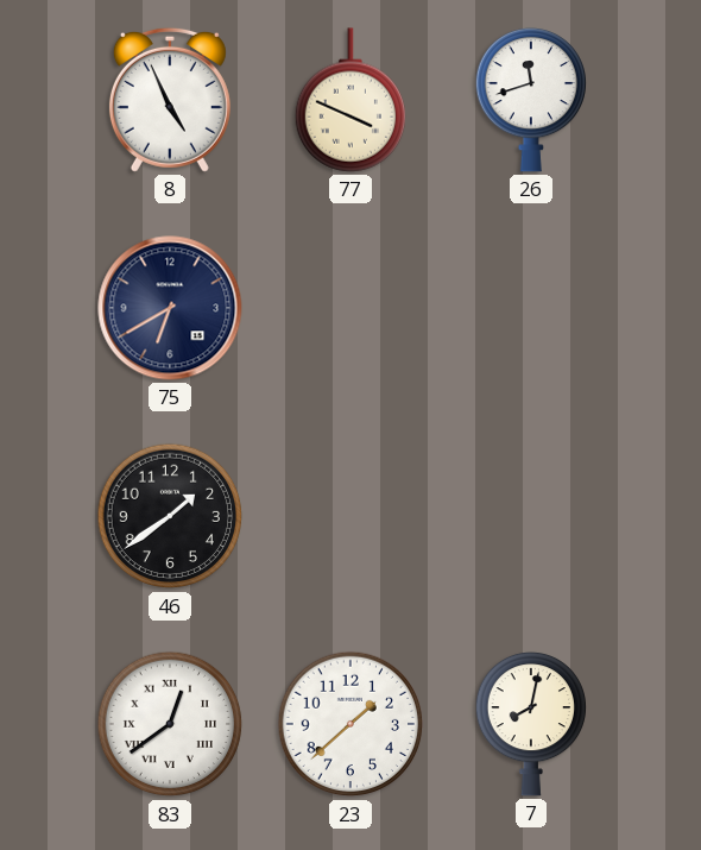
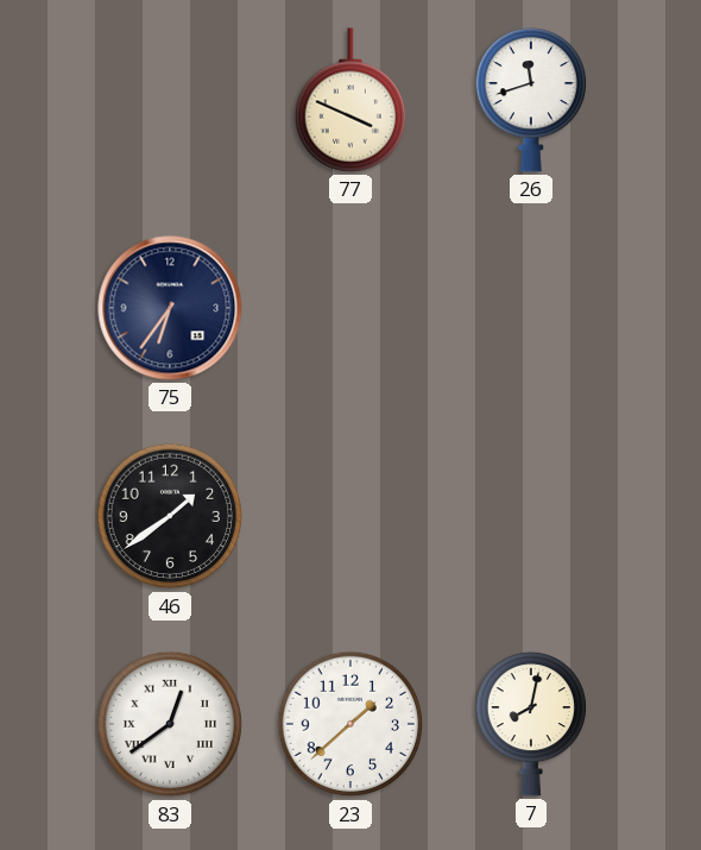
8: 4:56 -> none
75: 6:40 -> 6:36
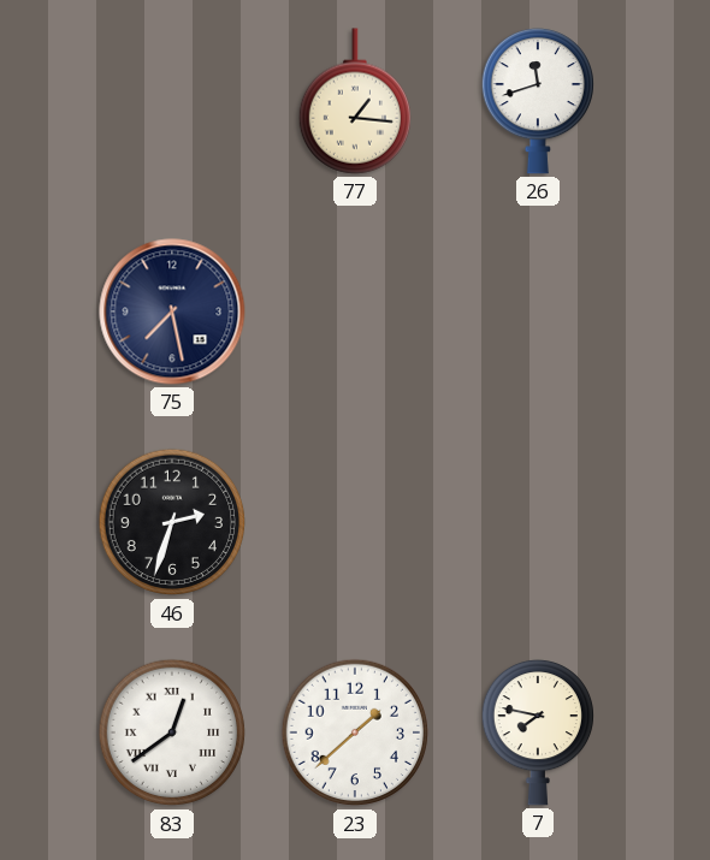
77: 3:49 -> 1:16
75: 6:36 -> 7:28
46: 1:39 -> 2:33
7: 8:02 -> 7:47
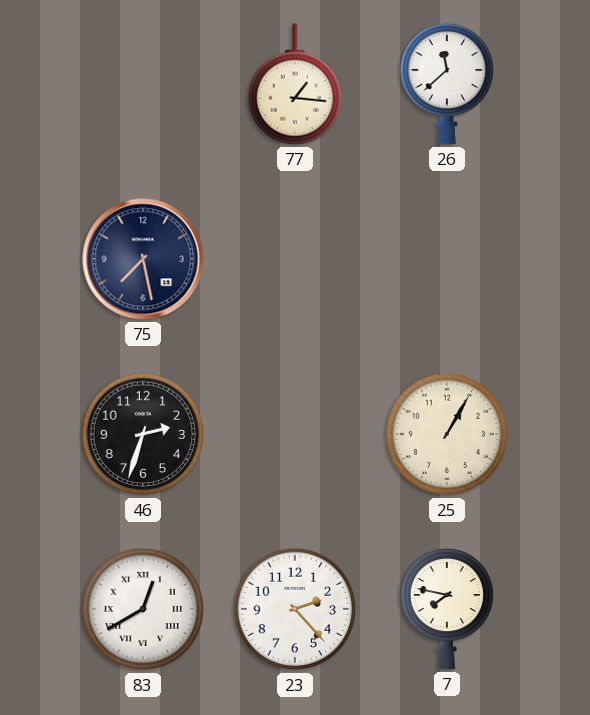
26: 11:42 -> 11:38
25: none -> 1:05
83: 12:39 -> 12:40
23: 1:38 -> 2:23
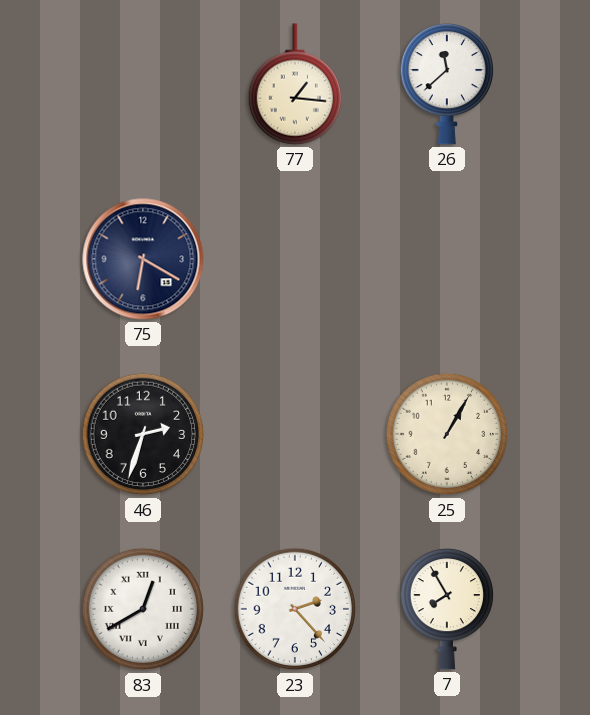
75: 7:28 -> 6:20
7: 7:47 -> 7:55
